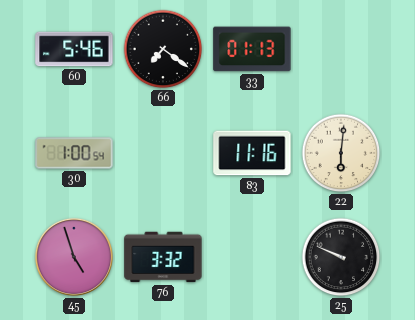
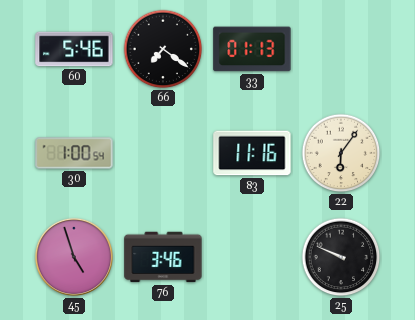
22: 6:01 -> 6:06
76: 3:32 -> 3:46
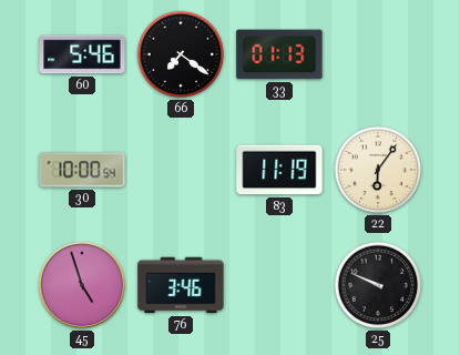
30: 1:00 -> 10:00
83: 11:16 -> 11:19
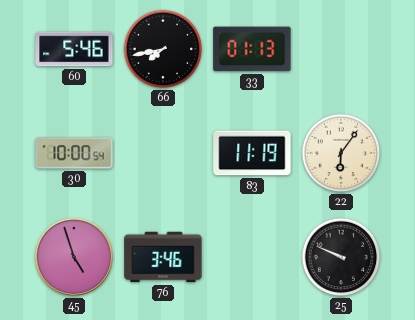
66: 7:21 -> 7:43
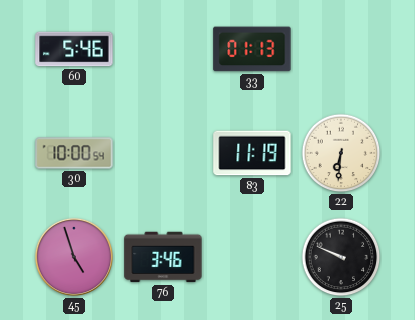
66: 7:43 -> none
22: 6:06 -> 6:31
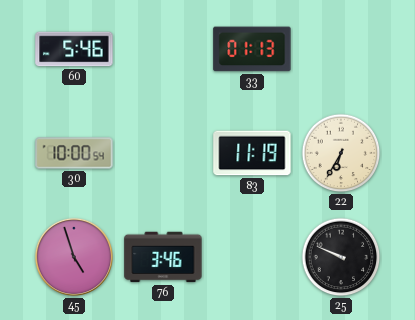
22: 6:31 -> 6:35
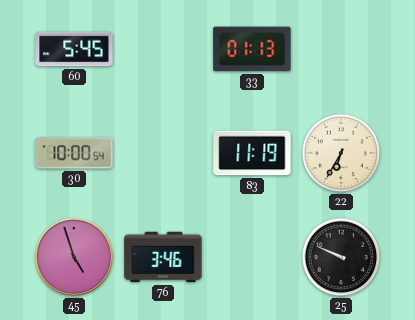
60: 5:46 -> 5:45
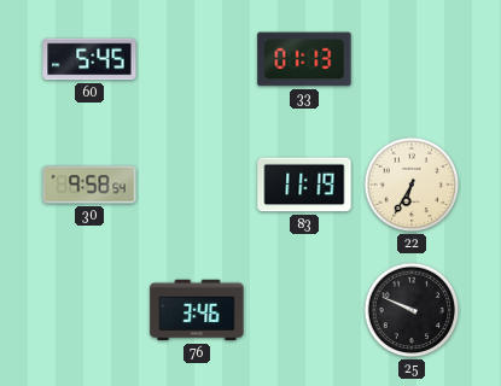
30: 10:00 -> 9:58
45: 4:57 -> none
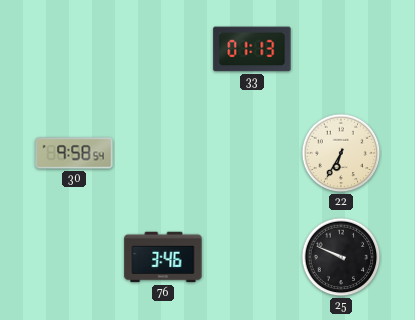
60: 5:45 -> none
83: 11:19 -> none
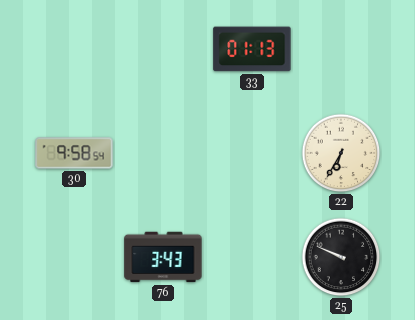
76: 3:46 -> 3:43
